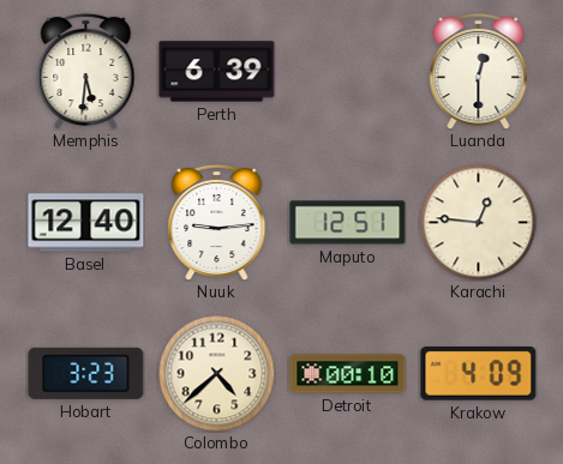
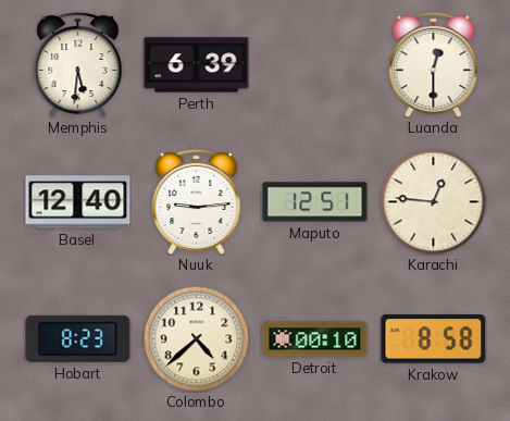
Hobart: 3:23 -> 8:23
Krakow: 4:09 -> 8:58
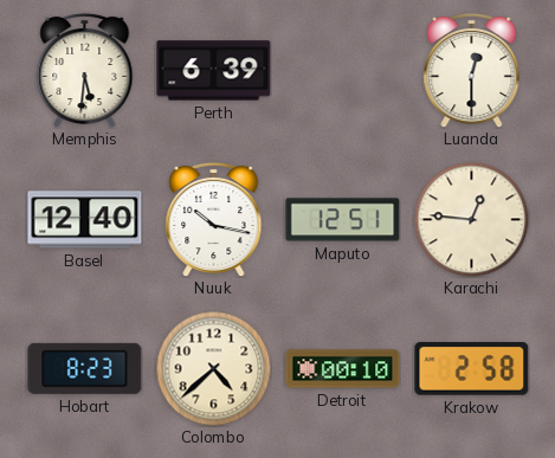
Nuuk: 9:14 -> 10:17
Krakow: 8:58 -> 2:58
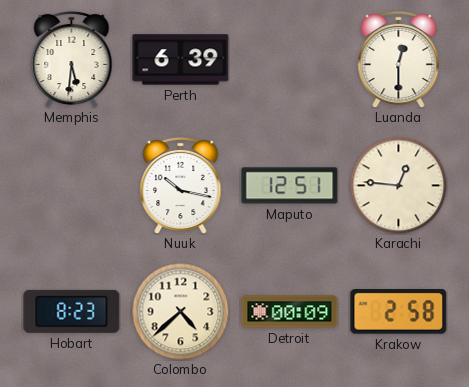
Basel: 12:40 -> none
Detroit: 00:10 -> 00:09
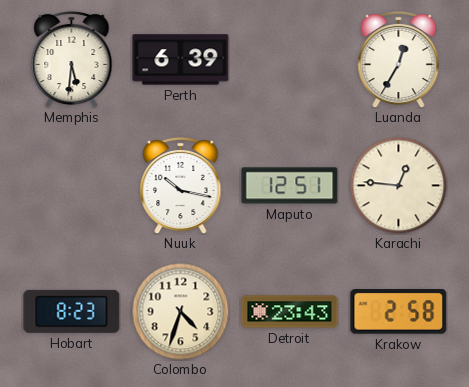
Luanda: 12:30 -> 12:35
Colombo: 4:38 -> 4:33
Detroit: 00:09 -> 23:43
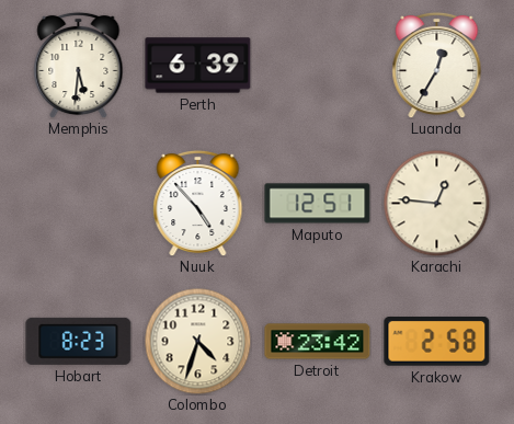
Nuuk: 10:17 -> 4:53
Detroit: 23:43 -> 23:42
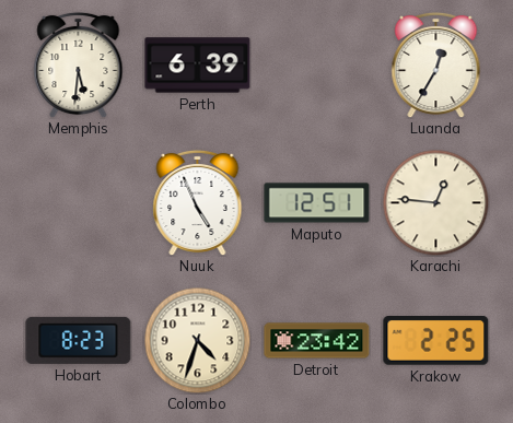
Nuuk: 4:53 -> 4:56
Krakow: 2:58 -> 2:25
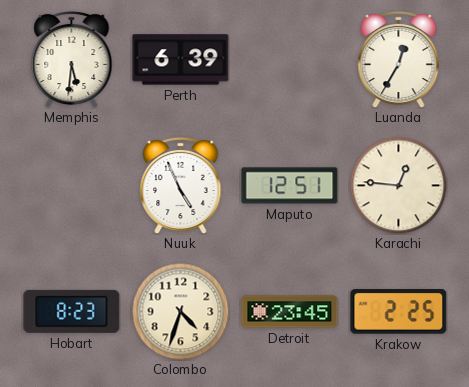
Detroit: 23:42 -> 23:45
